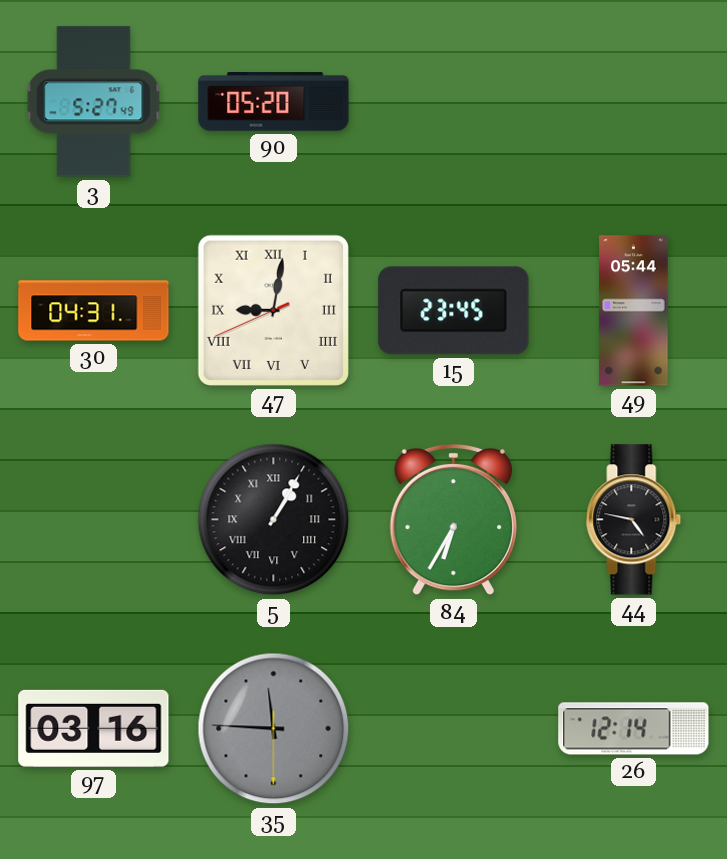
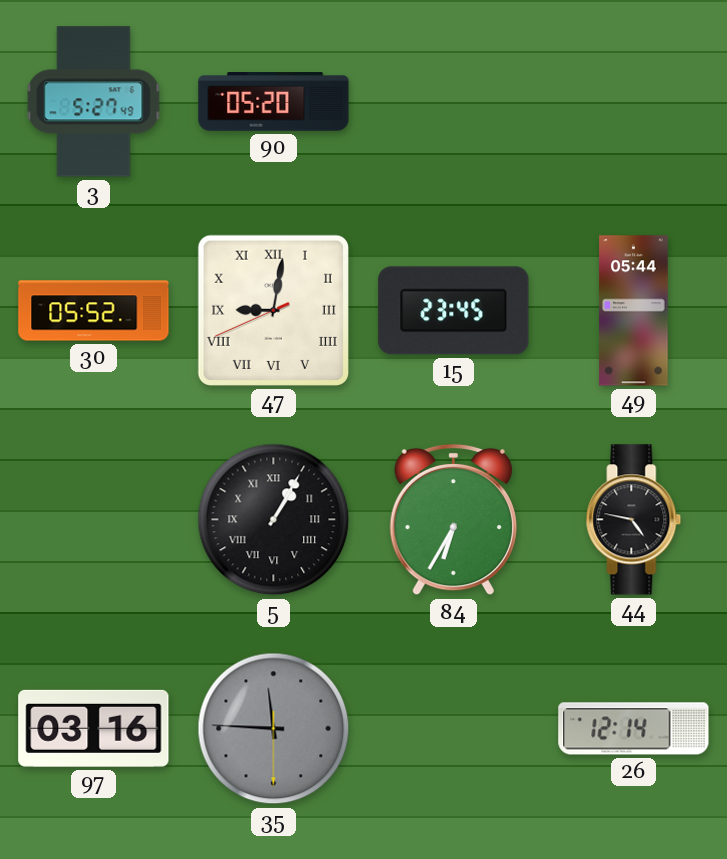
30: 04:31 -> 05:52
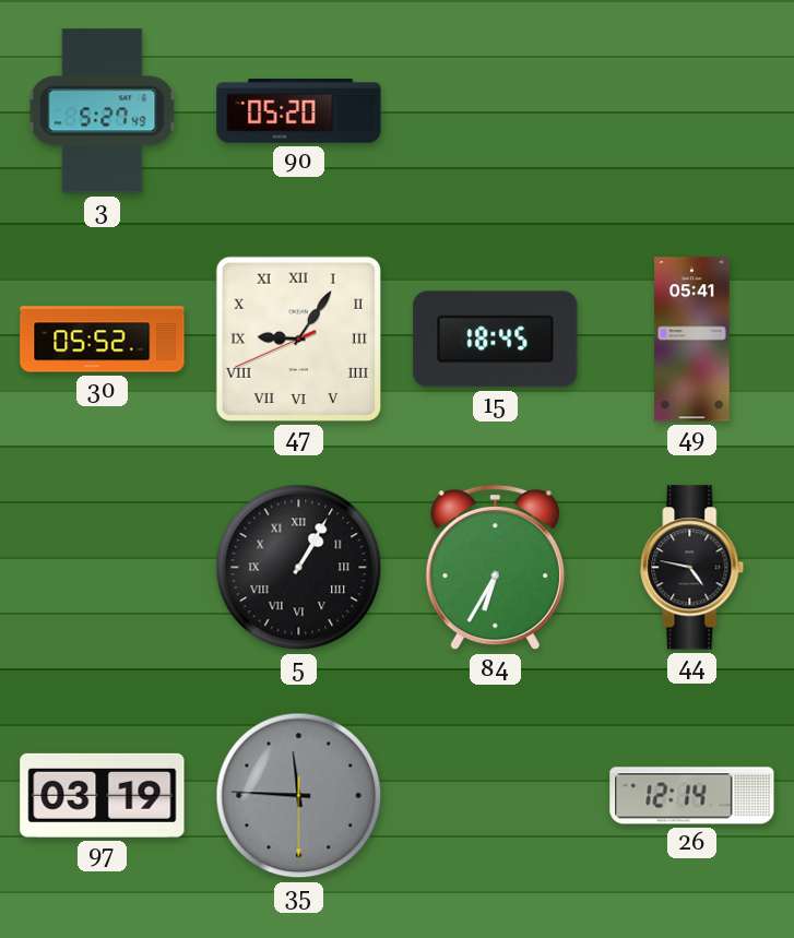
47: 9:01 -> 9:05
15: 23:45 -> 18:45
49: 05:44 -> 05:41
97: 03:16 -> 03:19
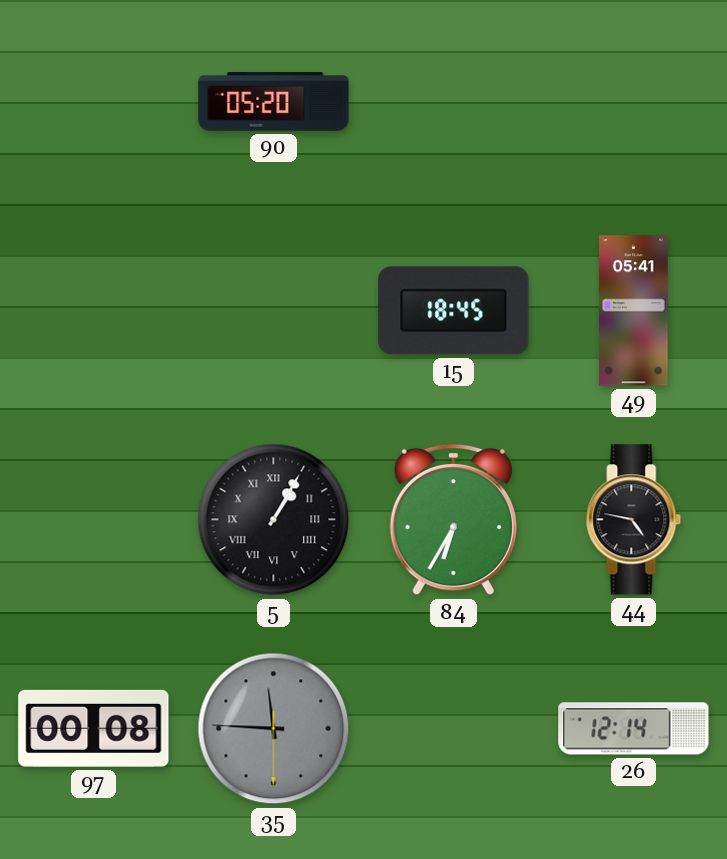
3: 5:27 -> none
30: 05:52 -> none
47: 9:05 -> none
97: 03:19 -> 00:08
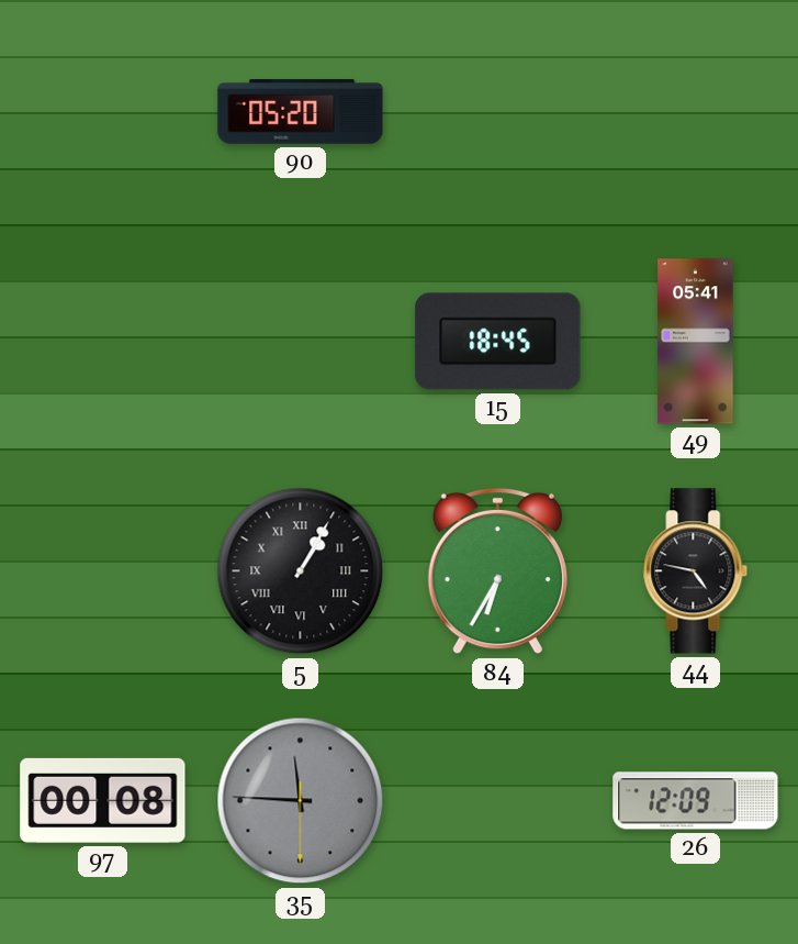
26: 12:14 -> 12:09
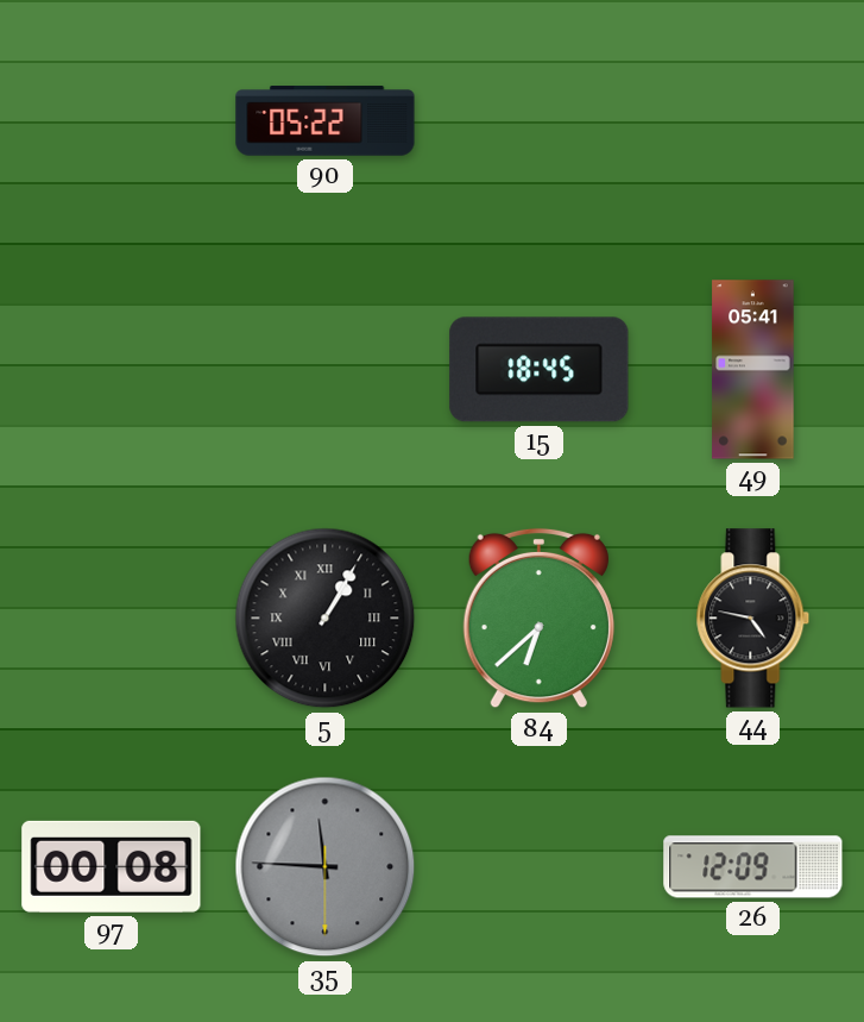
90: 05:20 -> 05:22
84: 6:35 -> 6:38
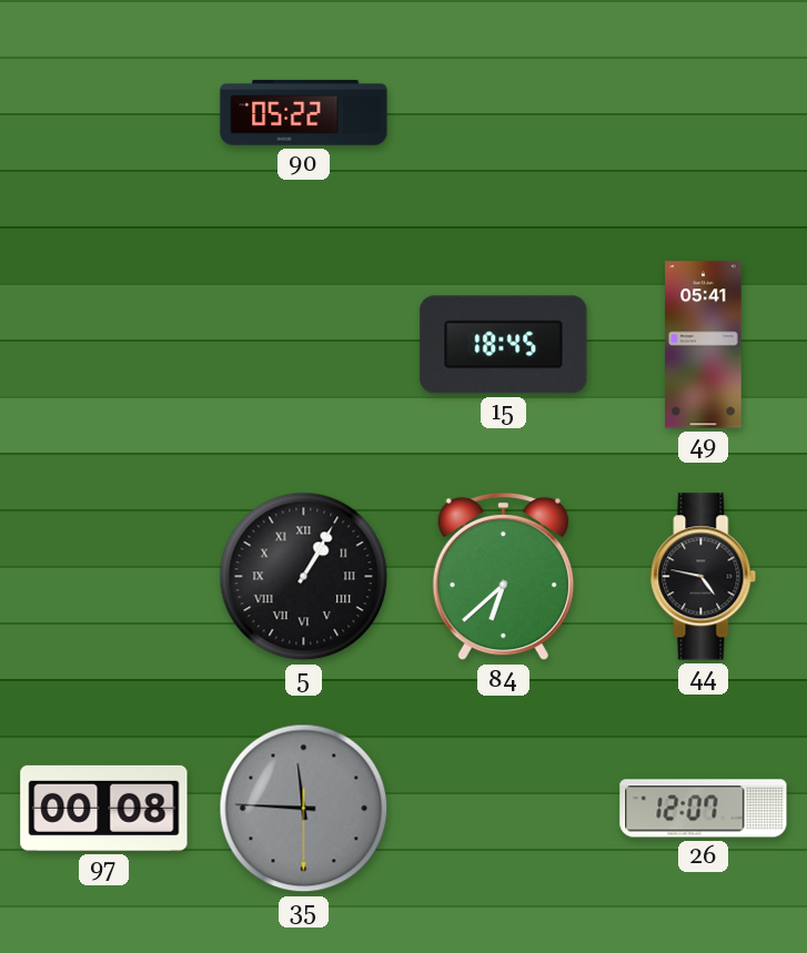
26: 12:09 -> 12:07
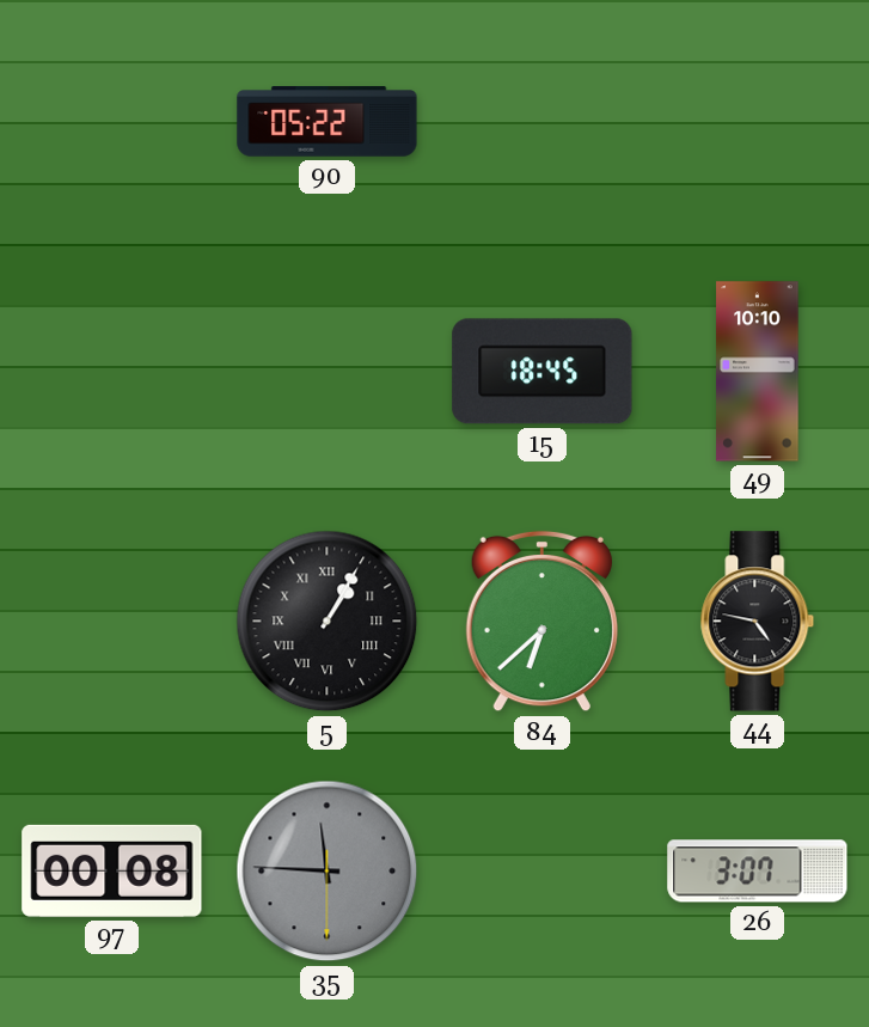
49: 05:41 -> 10:10
26: 12:07 -> 3:07
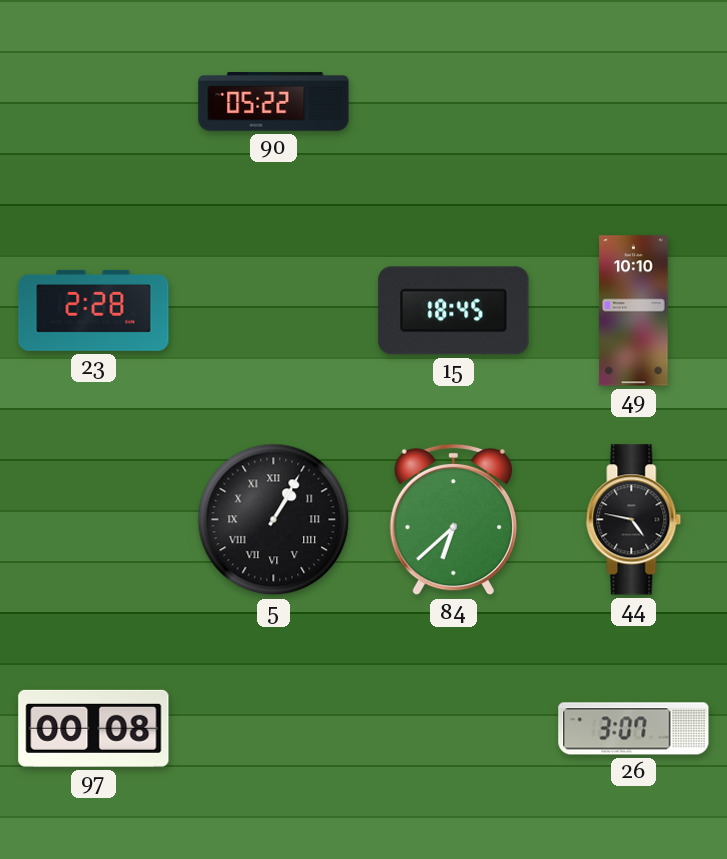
23: none -> 2:28
35: 11:45 -> none
